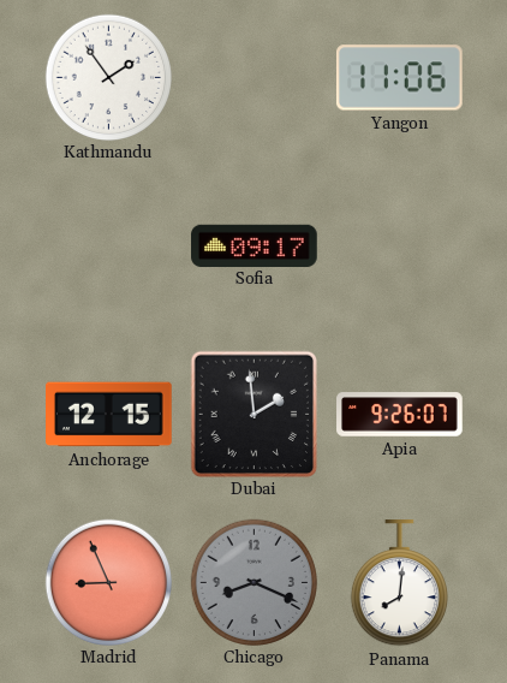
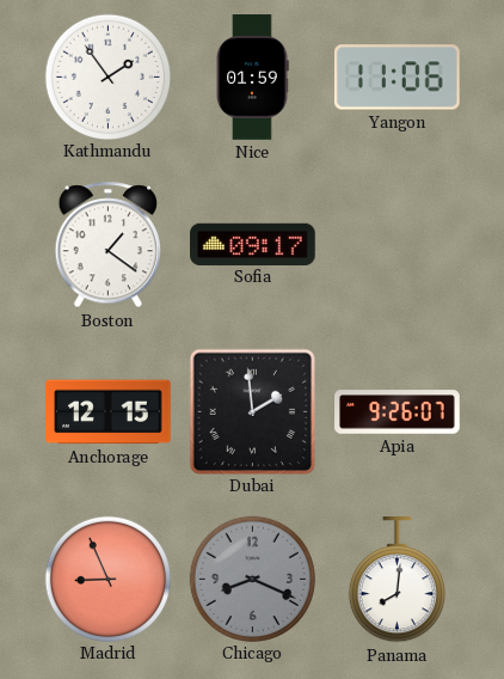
Nice: none -> 01:59
Boston: none -> 1:21
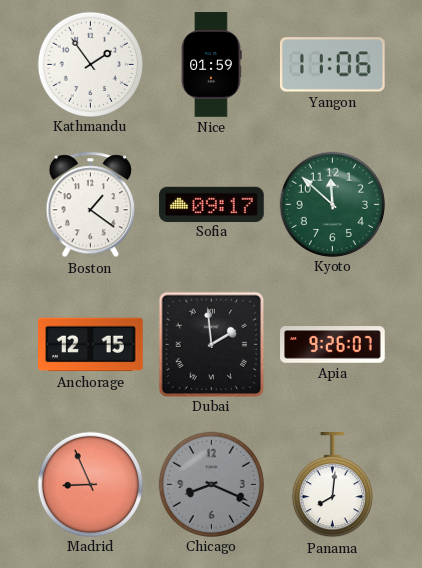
Kyoto: none -> 11:52
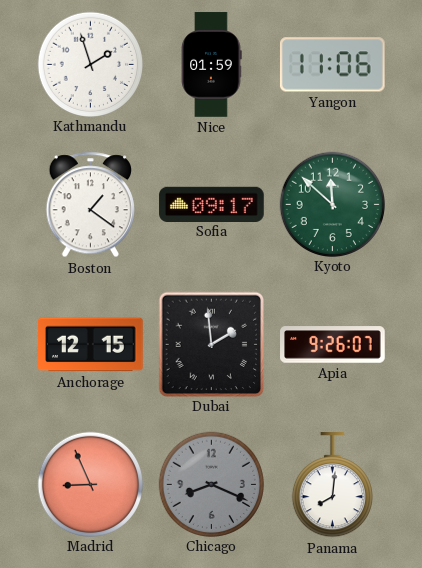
Kathmandu: 1:54 -> 1:57
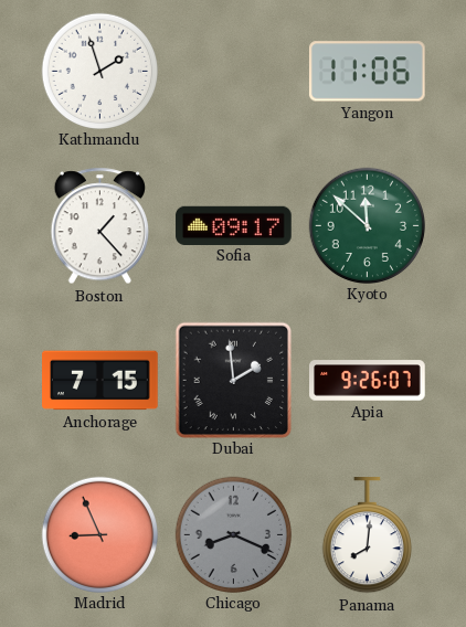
Nice: 01:59 -> none
Boston: 1:21 -> 1:23
Anchorage: 12:15 -> 7:15
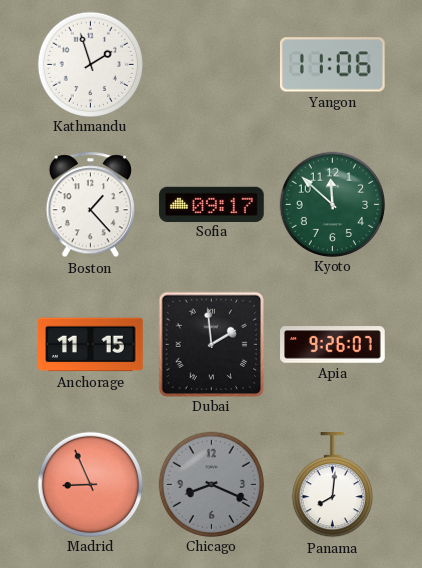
Anchorage: 7:15 -> 11:15
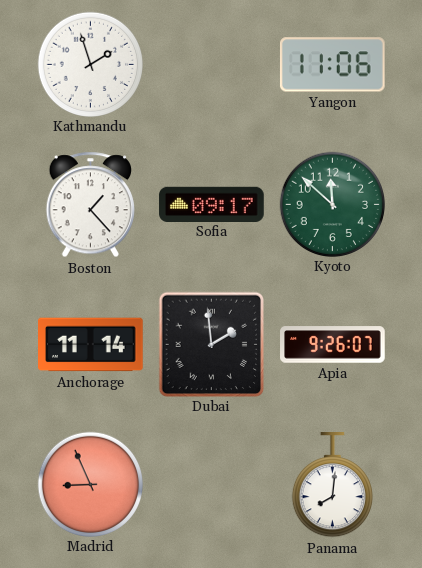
Anchorage: 11:15 -> 11:14
Chicago: 8:19 -> none
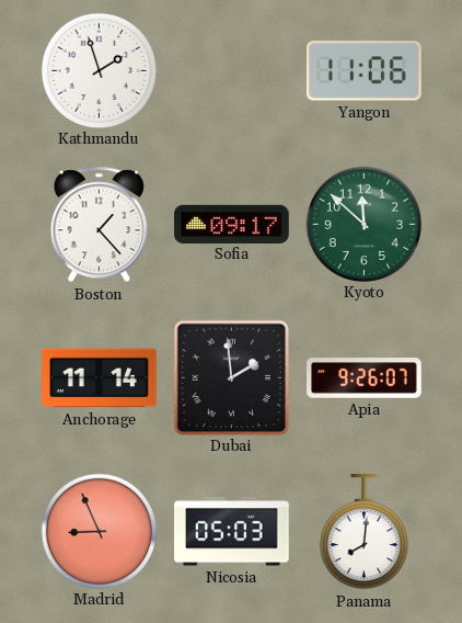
Nicosia: none -> 05:03
